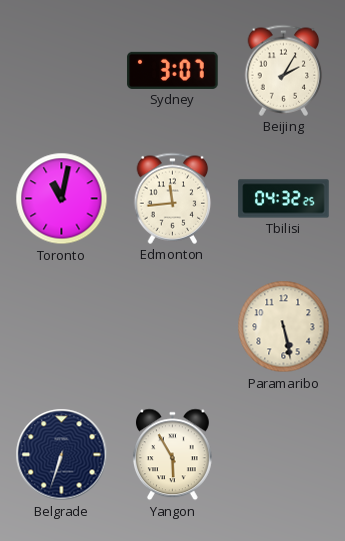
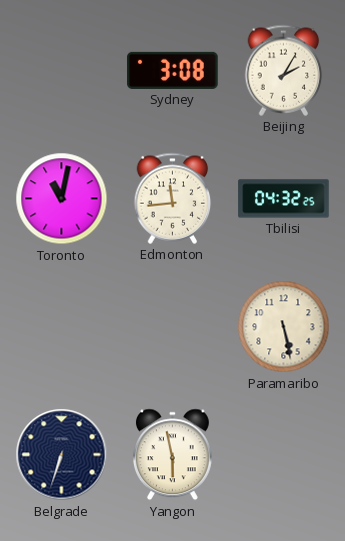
Sydney: 3:07 -> 3:08
Yangon: 5:55 -> 5:58
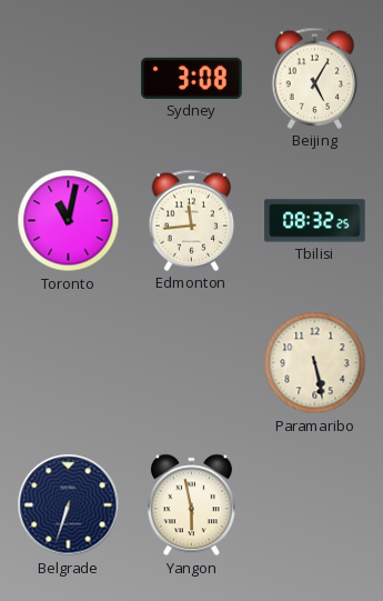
Beijing: 2:05 -> 5:05
Tbilisi: 04:32 -> 08:32
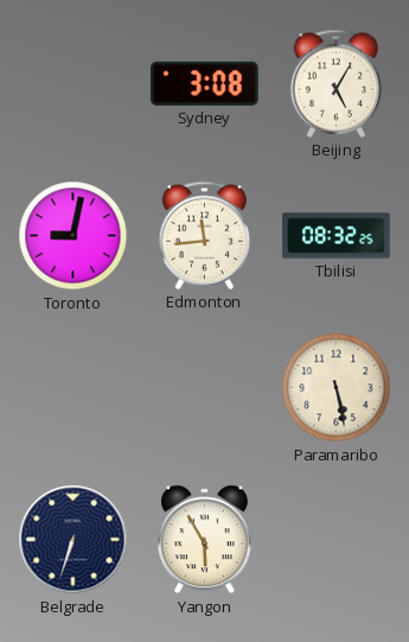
Toronto: 11:02 -> 9:02
Yangon: 5:58 -> 5:55
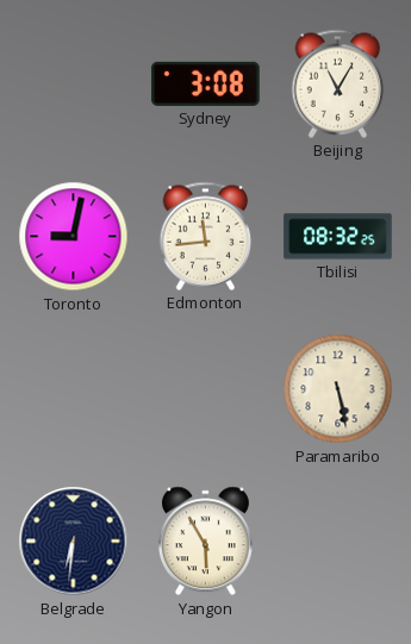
Beijing: 5:05 -> 11:05
Belgrade: 6:33 -> 6:31
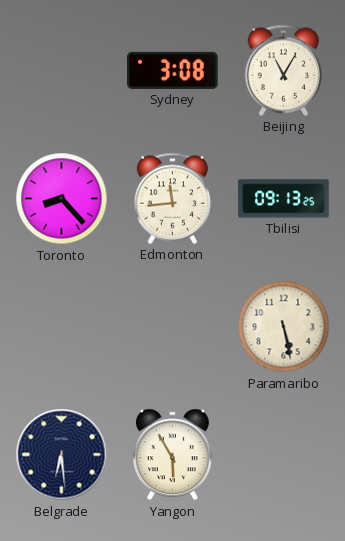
Toronto: 9:02 -> 8:23
Tbilisi: 08:32 -> 09:13
Belgrade: 6:31 -> 6:29
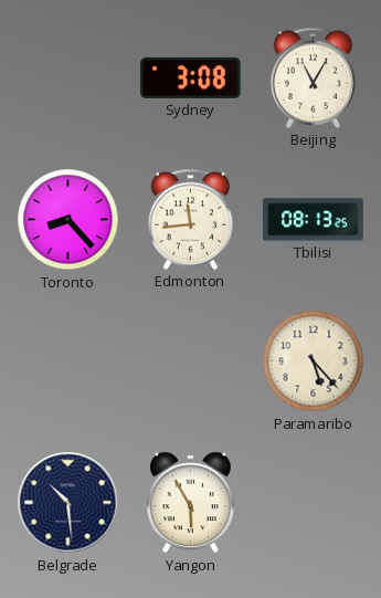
Tbilisi: 09:13 -> 08:13
Paramaribo: 5:28 -> 5:23
Belgrade: 6:29 -> 10:29
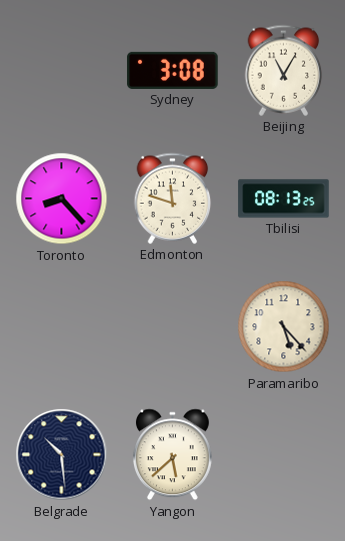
Edmonton: 11:44 -> 11:48
Yangon: 5:55 -> 5:38
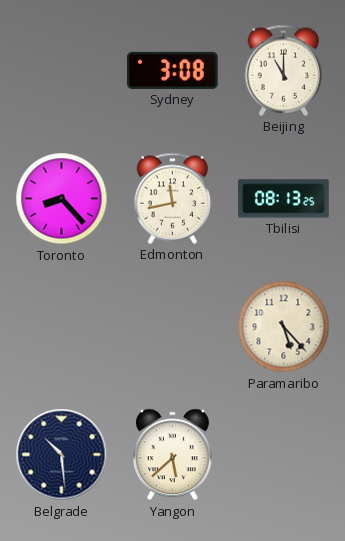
Beijing: 11:05 -> 11:00
Edmonton: 11:48 -> 11:43
